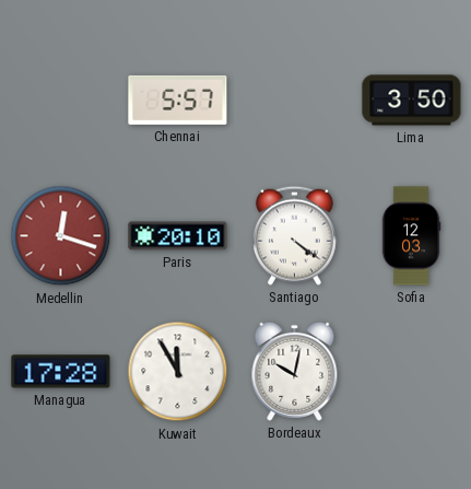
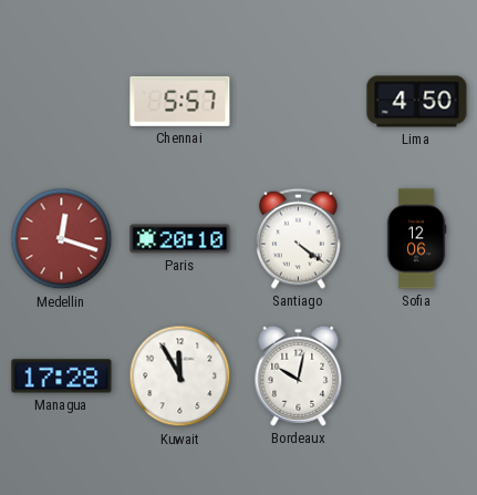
Lima: 3:50 -> 4:50
Sofia: 12:03 -> 12:06
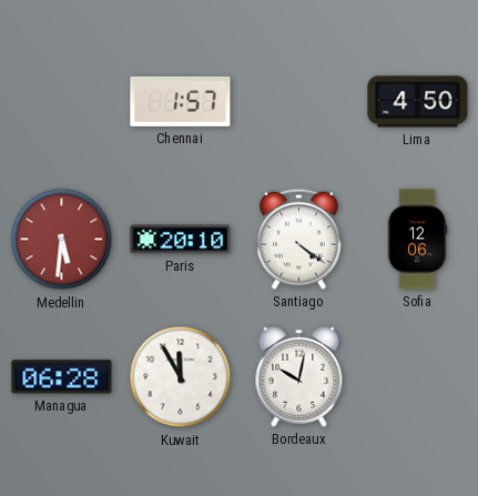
Chennai: 5:57 -> 1:57
Medellin: 12:18 -> 5:31
Managua: 17:28 -> 06:28
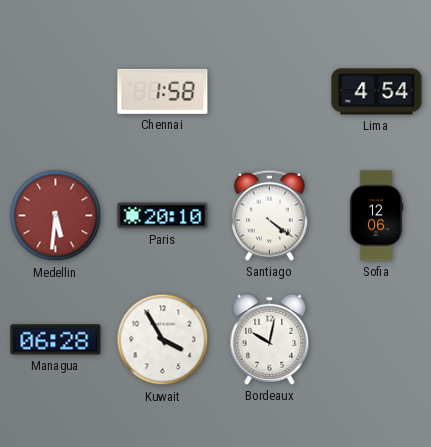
Chennai: 1:57 -> 1:58
Lima: 4:50 -> 4:54
Kuwait: 11:55 -> 3:55
